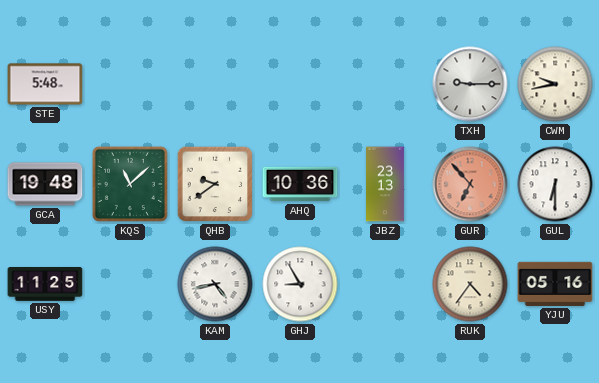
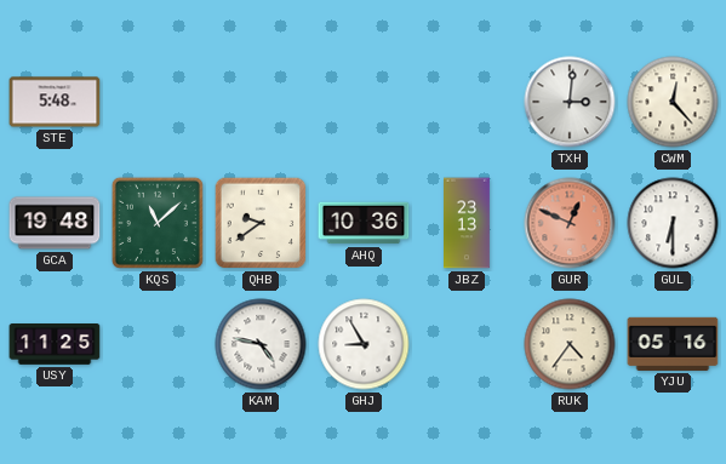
TXH: 9:15 -> 3:01
CWM: 9:43 -> 12:23
GUR: 6:53 -> 12:49
KAM: 4:43 -> 4:47
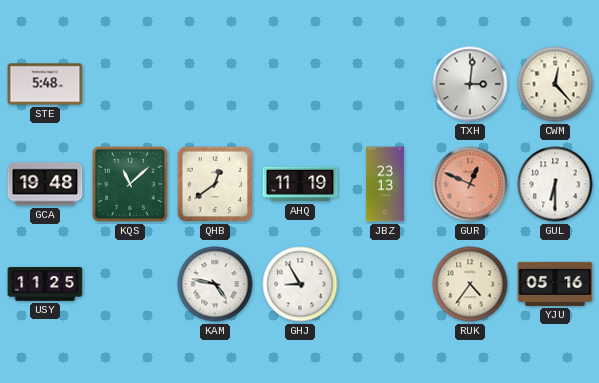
QHB: 9:39 -> 12:39
AHQ: 10:36 -> 11:19
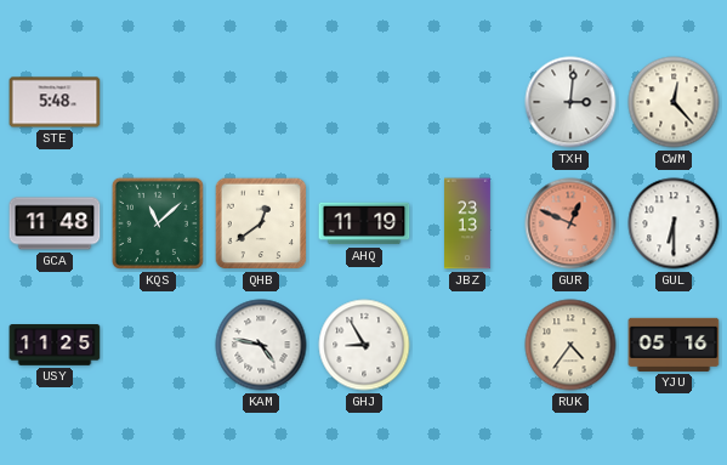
GCA: 19:48 -> 11:48
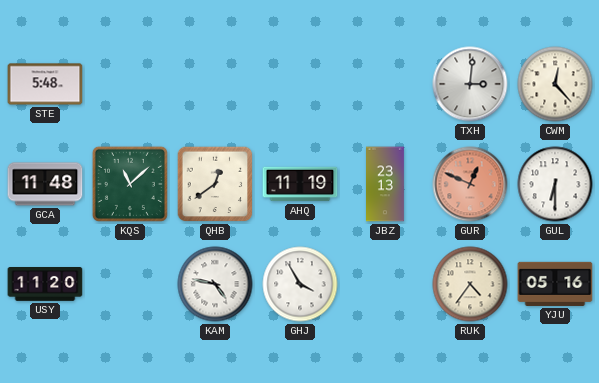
USY: 11:25 -> 11:20
GHJ: 8:55 -> 3:55
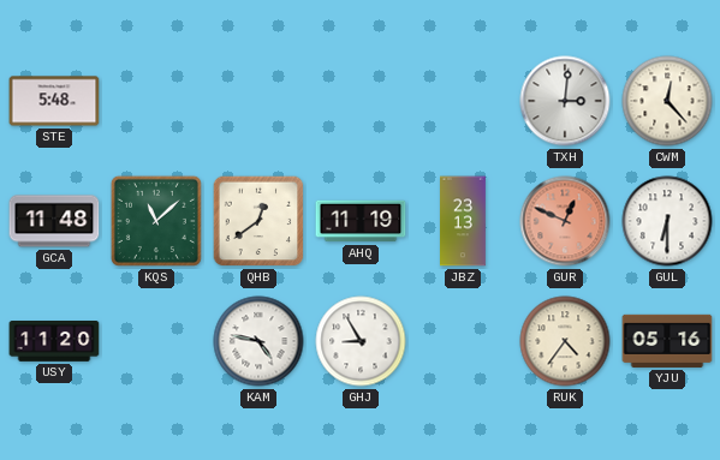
GHJ: 3:55 -> 8:55
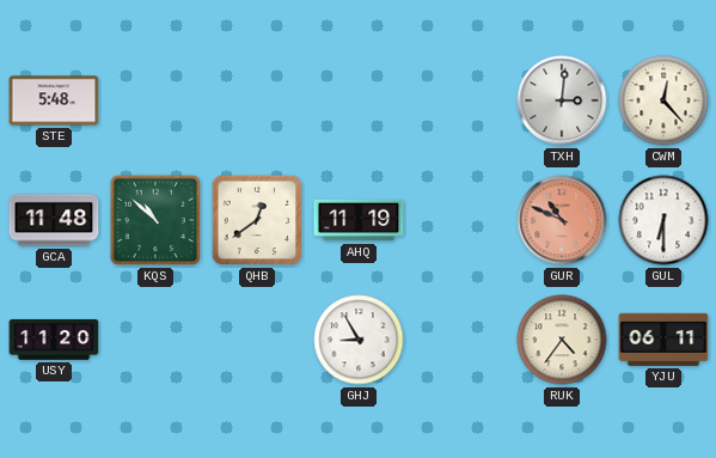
KQS: 11:08 -> 10:52
JBZ: 23:13 -> none
GUR: 12:49 -> 10:49
KAM: 4:47 -> none
YJU: 05:16 -> 06:11
